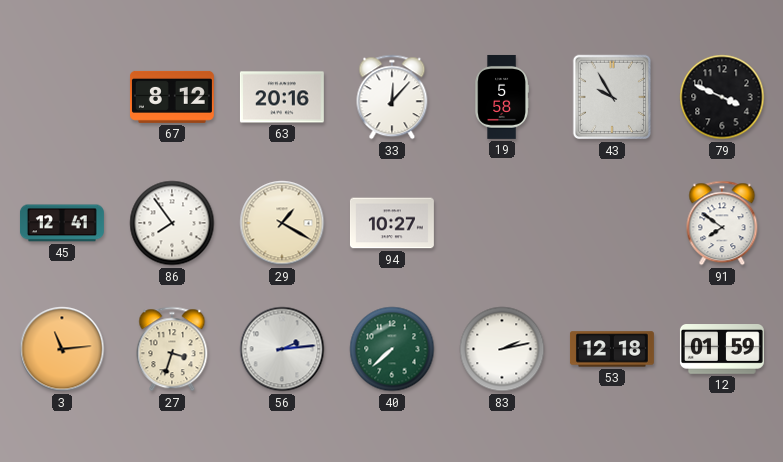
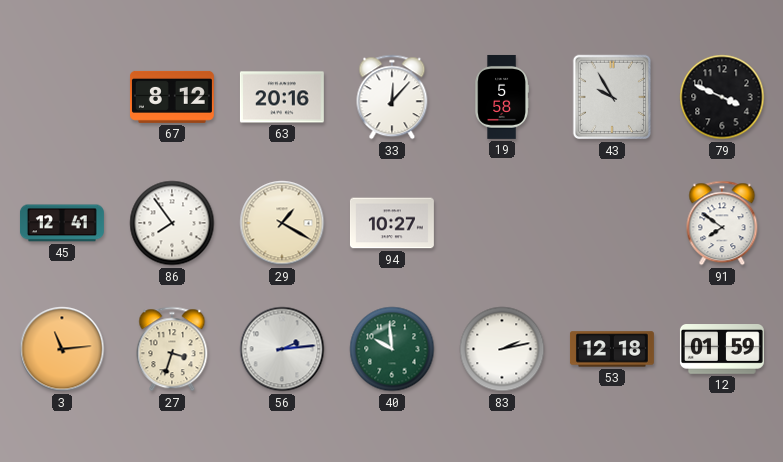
40: 7:38 -> 9:59
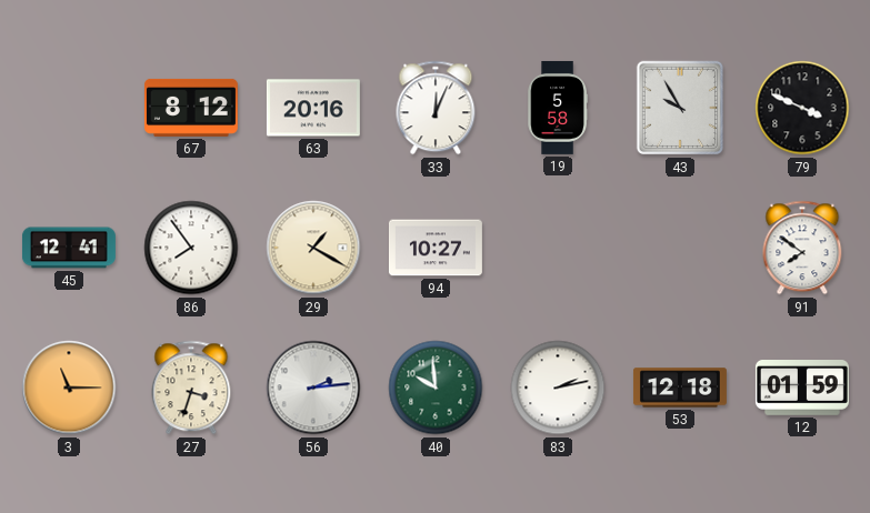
33: 12:07 -> 12:04
3: 11:14 -> 11:15
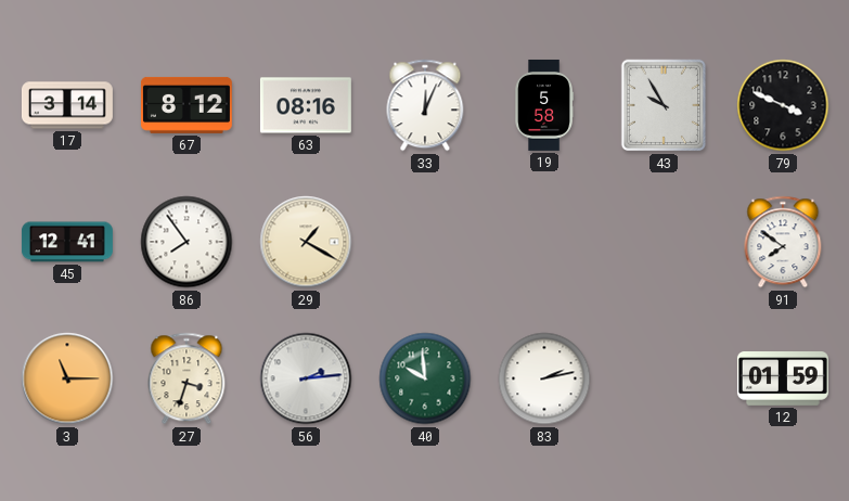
17: none -> 3:14
63: 20:16 -> 08:16
94: 10:27 -> none
53: 12:18 -> none
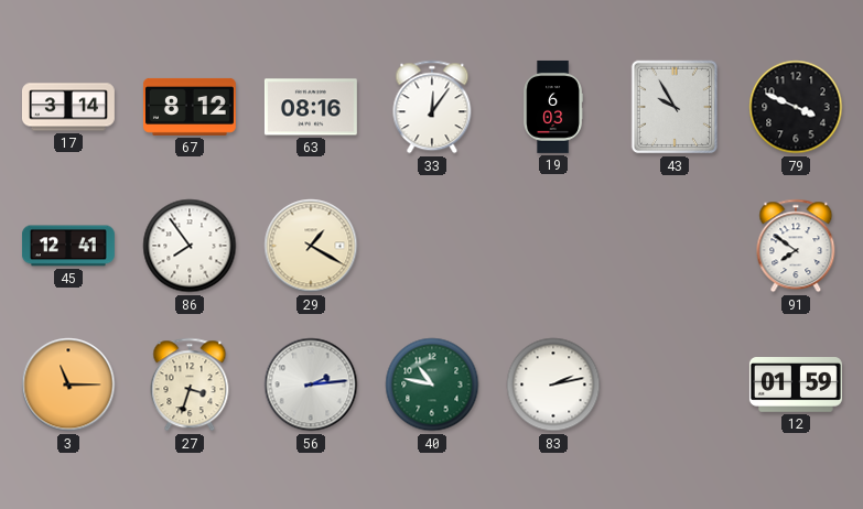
33: 12:04 -> 12:06
19: 5:58 -> 6:03
40: 9:59 -> 10:47
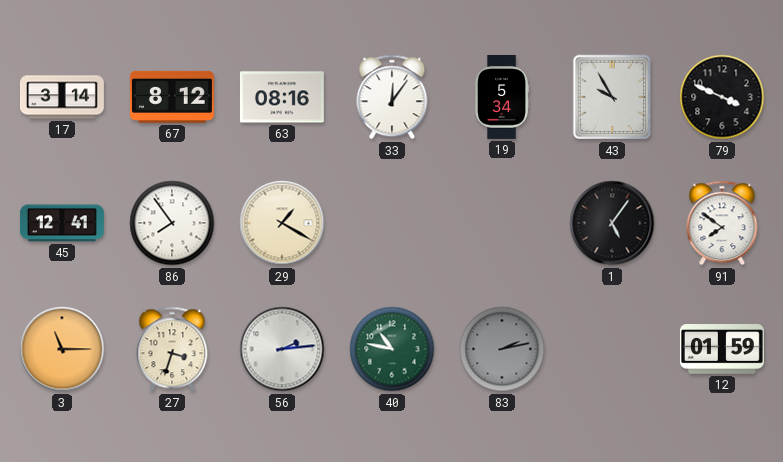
19: 6:03 -> 5:34
1: none -> 5:06
83 dial: white -> grey
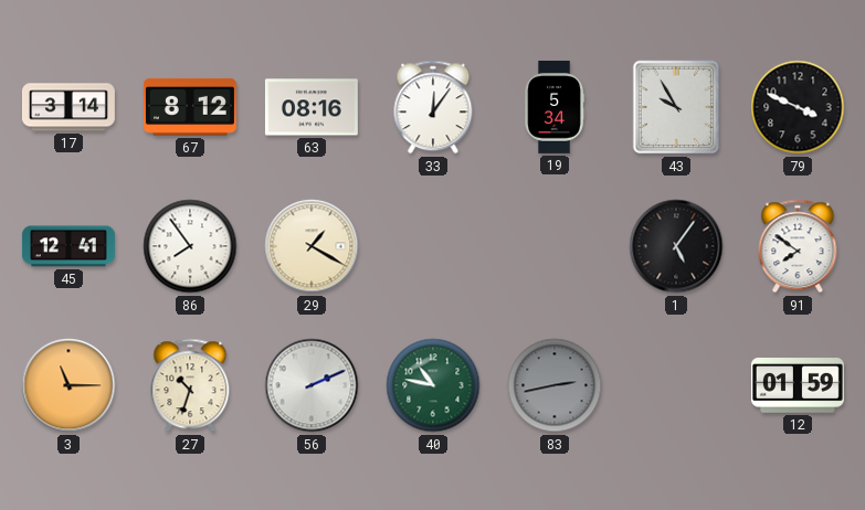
27: 3:33 -> 10:33
56: 2:14 -> 2:11
83: 2:13 -> 2:43
